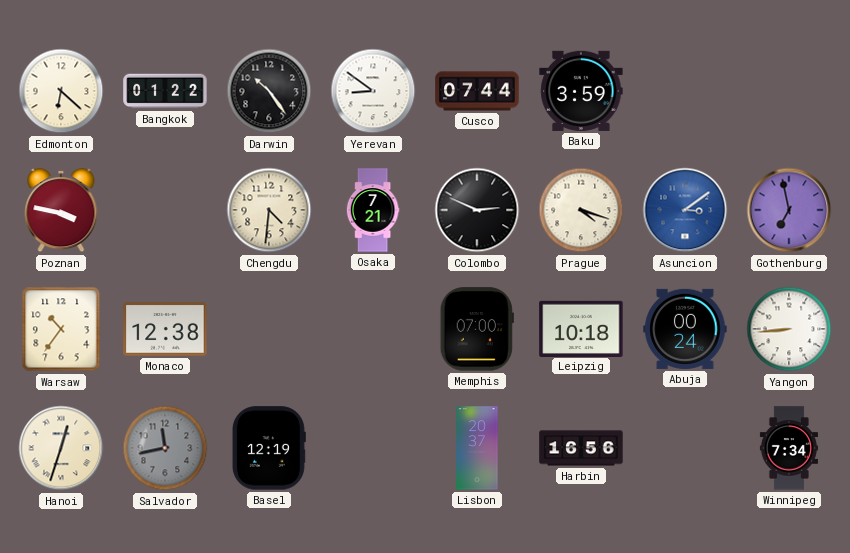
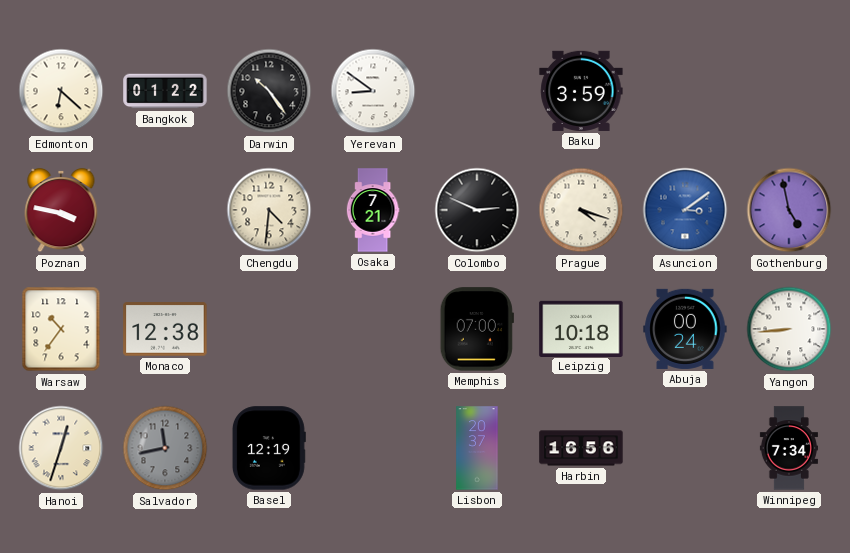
Cusco: 07:44 -> none
Gothenburg: 6:58 -> 4:58
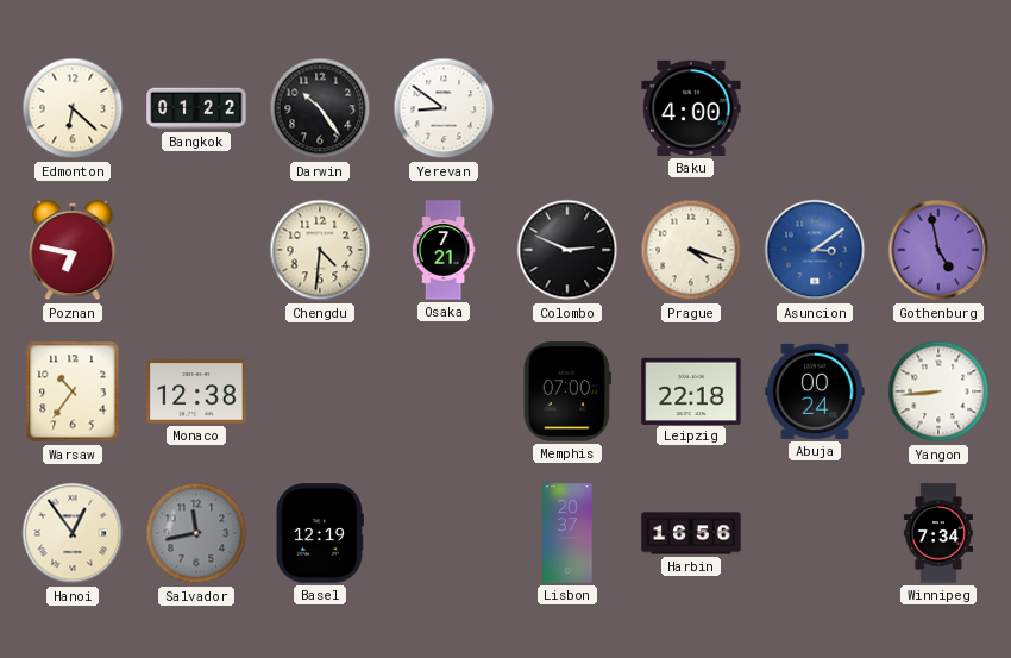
Baku: 3:59 -> 4:00
Poznan: 3:47 -> 6:47
Leipzig: 10:18 -> 22:18
Hanoi: 12:33 -> 12:54
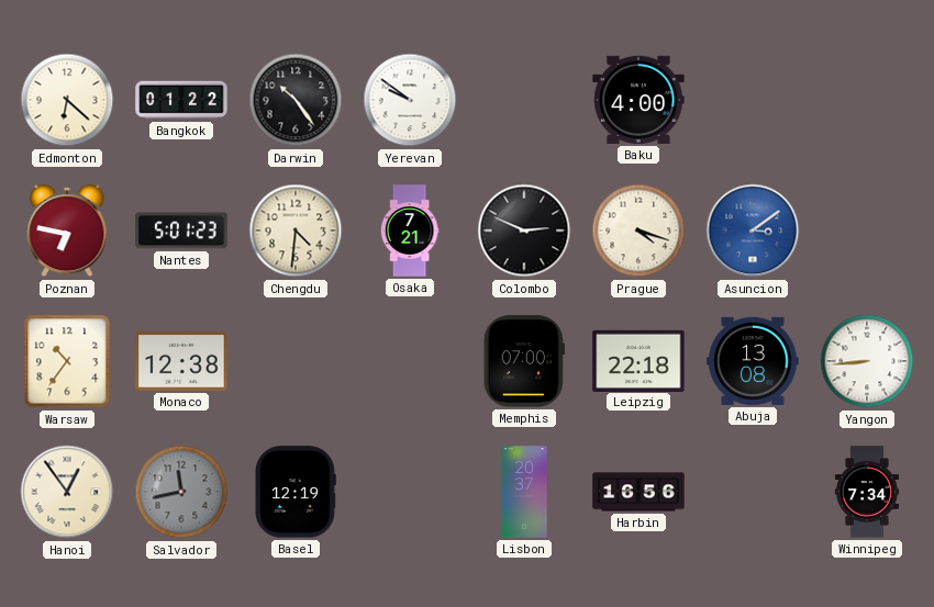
Yerevan: 8:51 -> 9:51
Nantes: none -> 5:01
Gothenburg: 4:58 -> none
Abuja: 00:24 -> 13:08
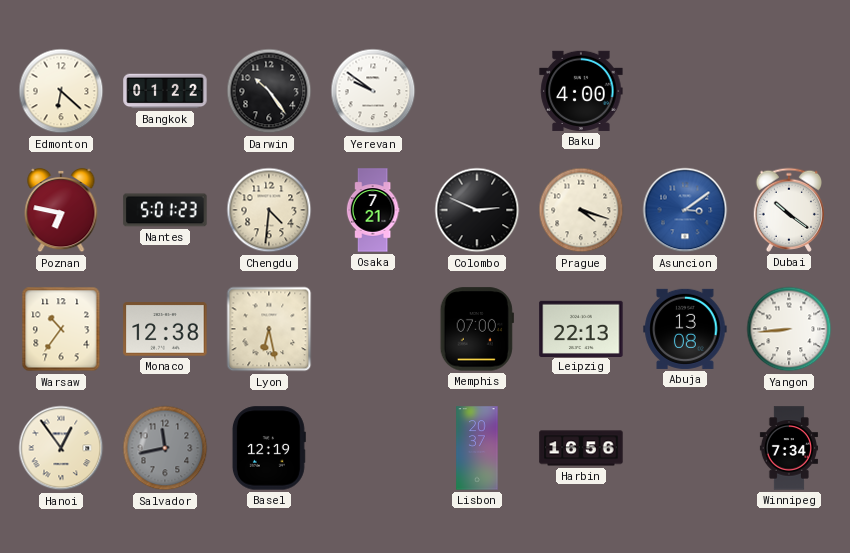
Dubai: none -> 10:21
Lyon: none -> 6:28
Leipzig: 22:18 -> 22:13
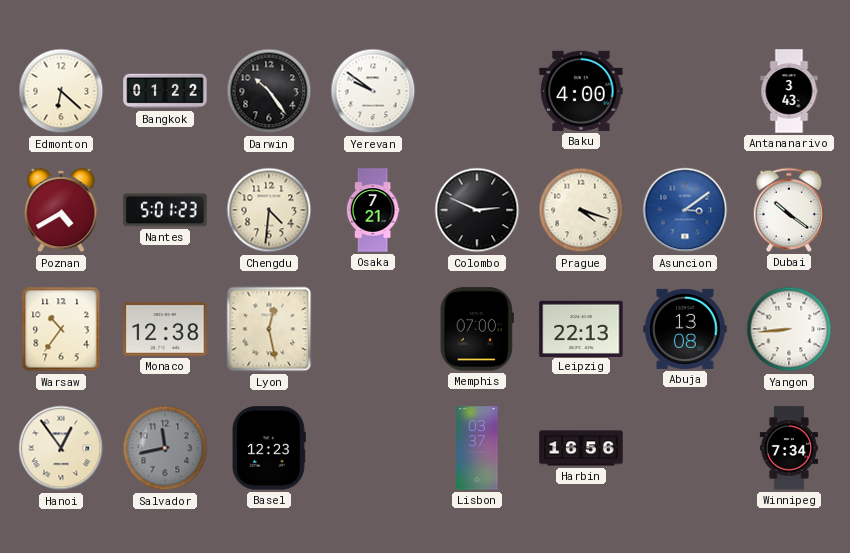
Antananarivo: none -> 3:43
Poznan: 6:47 -> 4:40
Lyon: 6:28 -> 12:28
Basel: 12:19 -> 12:23
Lisbon: 20:37 -> 03:37
